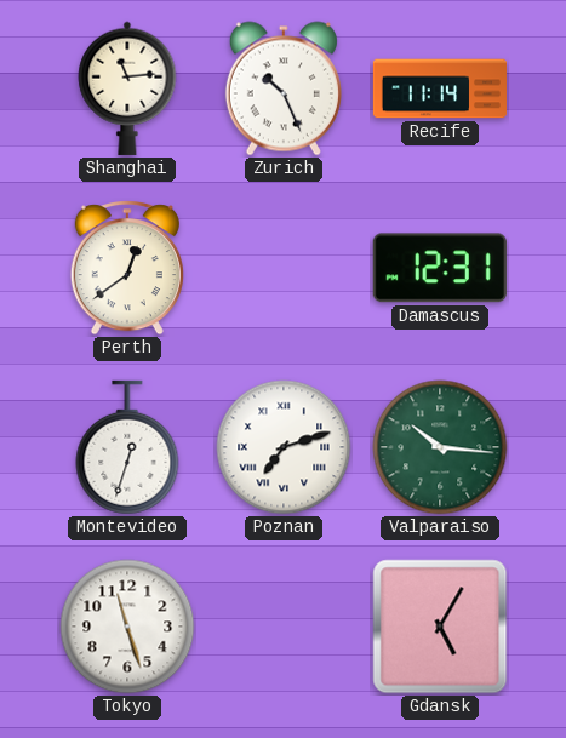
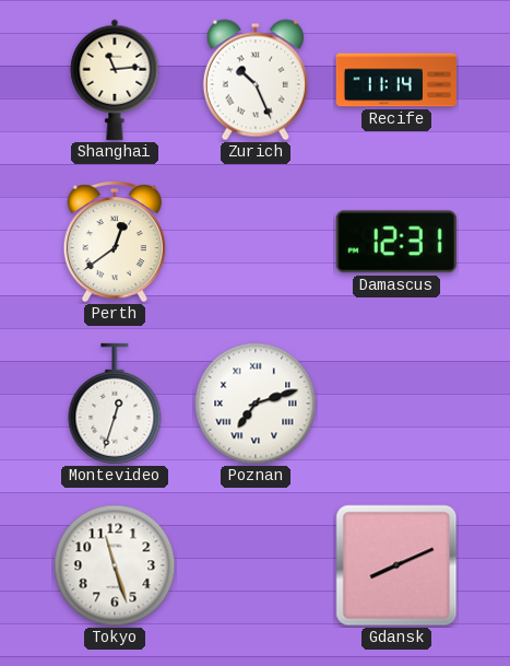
Valparaiso: 10:16 -> none
Gdansk: 5:05 -> 8:11
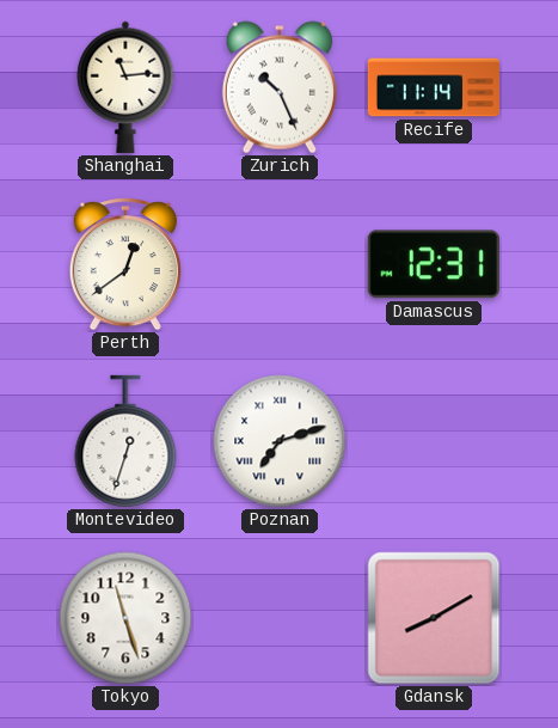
Gdansk: 8:11 -> 8:10
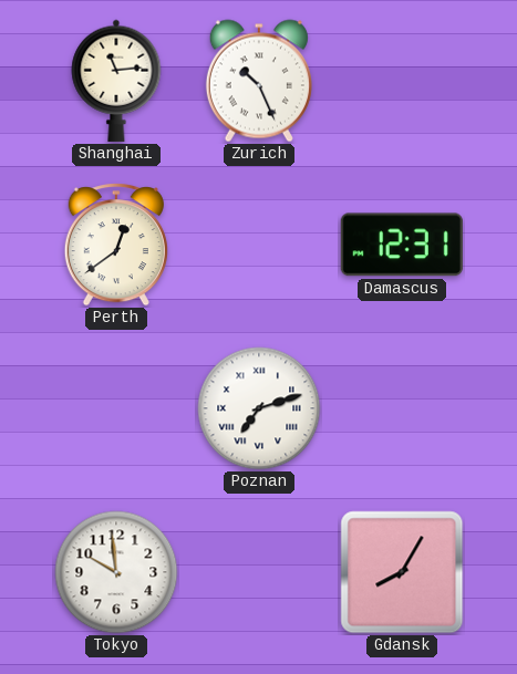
Recife: 11:14 -> none
Montevideo: 12:33 -> none
Tokyo: 11:27 -> 9:59
Gdansk: 8:10 -> 8:05
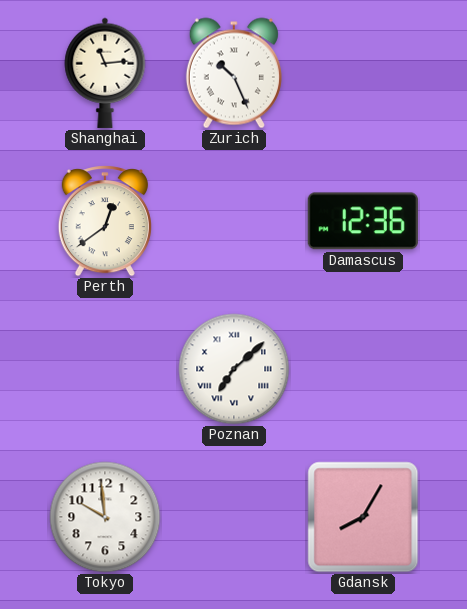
Damascus: 12:31 -> 12:36
Poznan: 7:12 -> 7:08
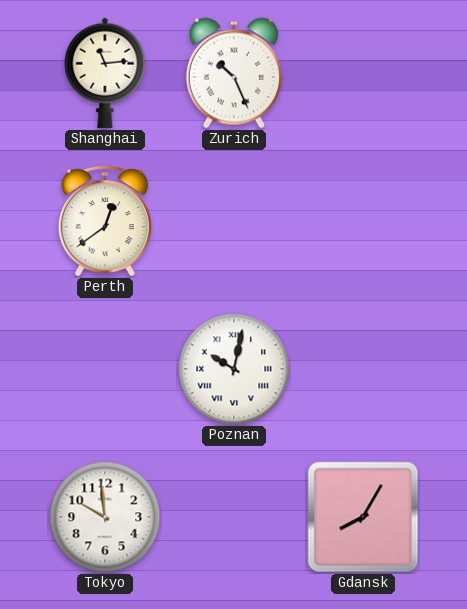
Damascus: 12:36 -> none
Poznan: 7:08 -> 10:02
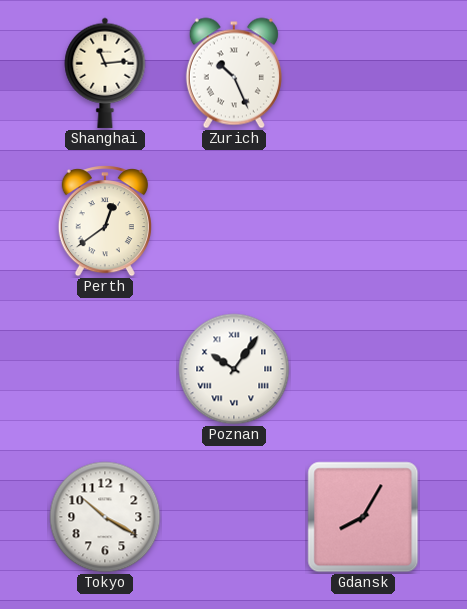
Poznan: 10:02 -> 10:06
Tokyo: 9:59 -> 10:20
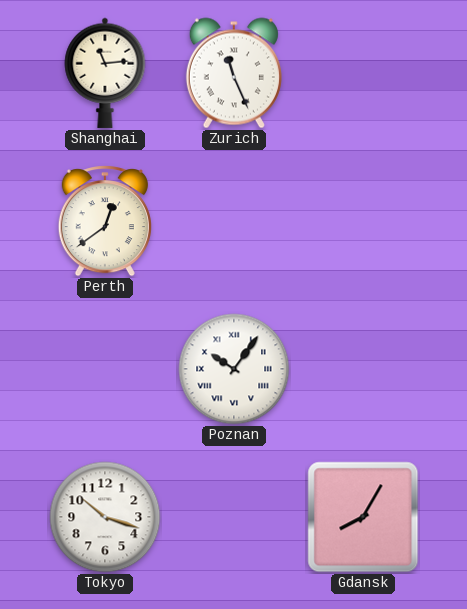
Zurich: 10:26 -> 11:26
Tokyo: 10:20 -> 10:18
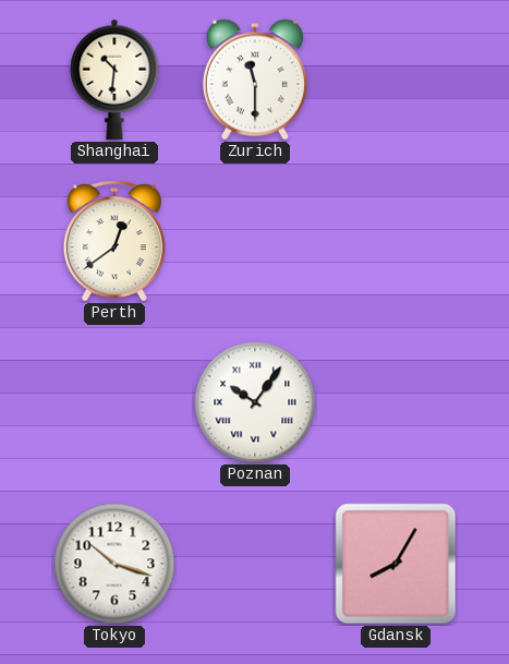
Shanghai: 11:14 -> 10:31
Zurich: 11:26 -> 11:30
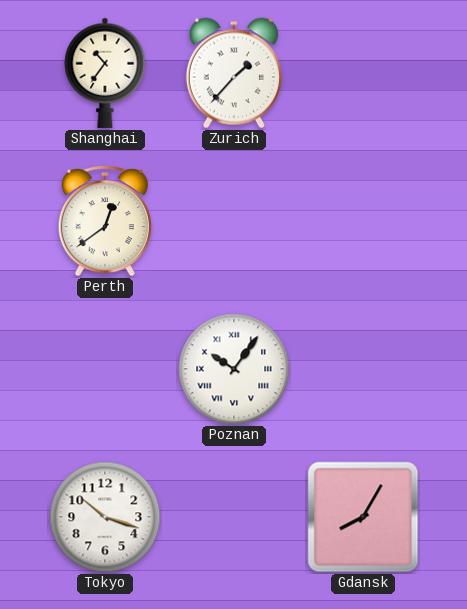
Shanghai: 10:31 -> 10:36
Zurich: 11:30 -> 1:37
